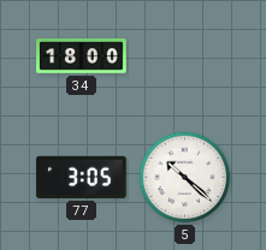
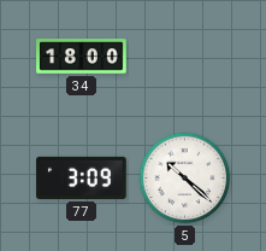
77: 3:05 -> 3:09
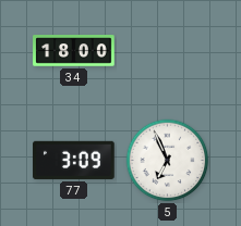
5: 10:22 -> 6:56
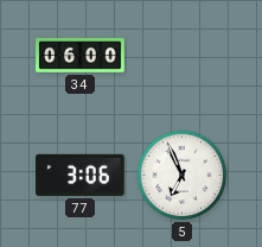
34: 18:00 -> 06:00
77: 3:09 -> 3:06
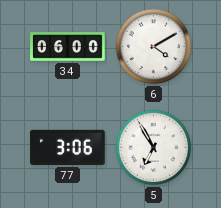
6: none -> 4:10
5: 6:56 -> 6:55
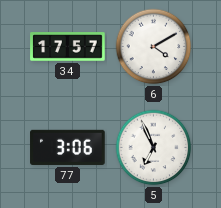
34: 06:00 -> 17:57
5: 6:55 -> 6:56
